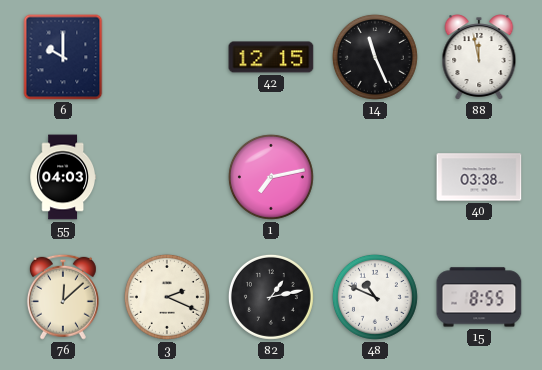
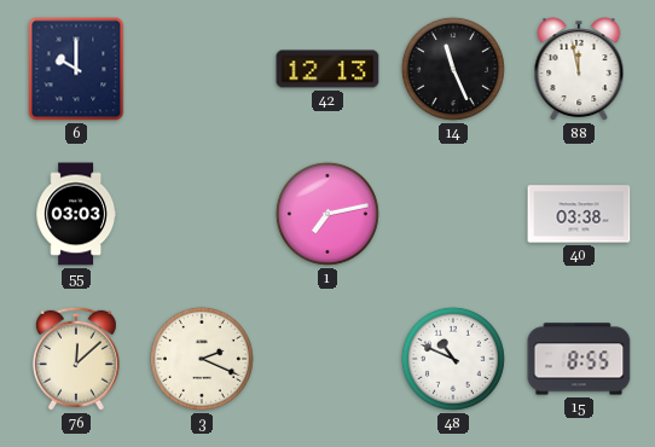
42: 12:15 -> 12:13
55: 04:03 -> 03:03
82: 1:13 -> none
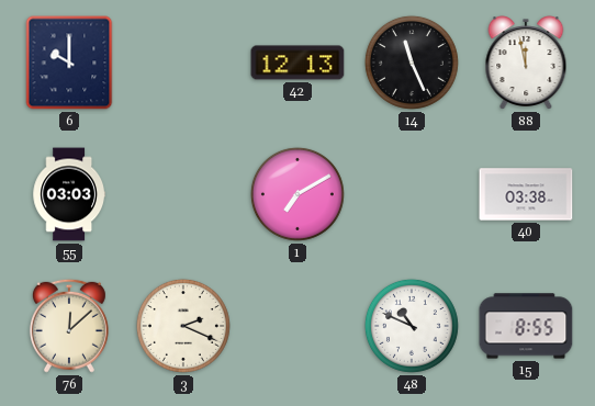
1: 7:13 -> 7:10
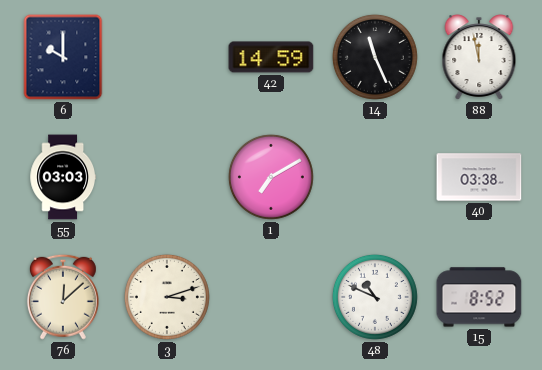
42: 12:13 -> 14:59
3: 2:19 -> 3:12
15: 8:55 -> 8:52
